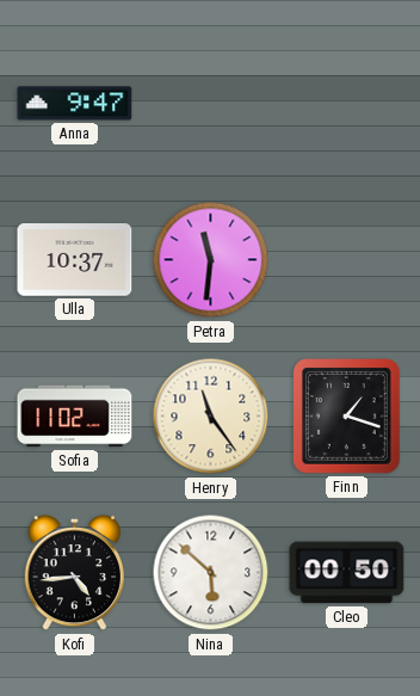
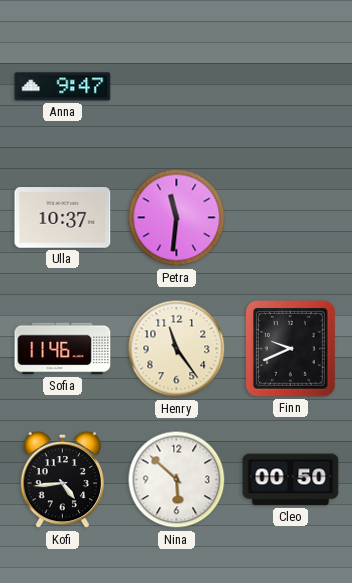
Sofia: 11:02 -> 11:46
Finn: 1:18 -> 9:41
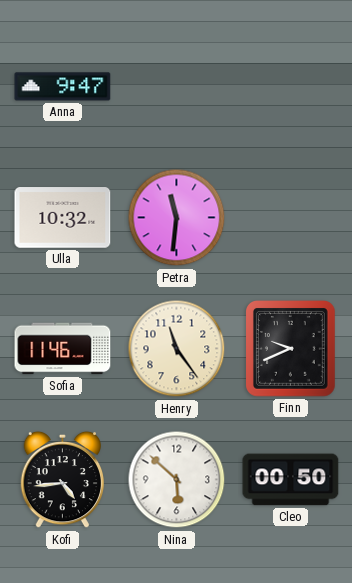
Ulla: 10:37 -> 10:32
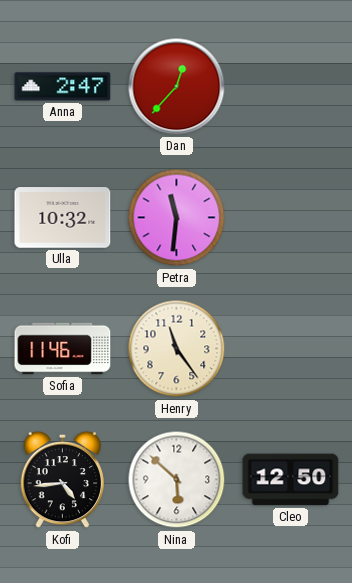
Anna: 9:47 -> 2:47
Dan: none -> 12:37
Finn: 9:41 -> none
Cleo: 00:50 -> 12:50
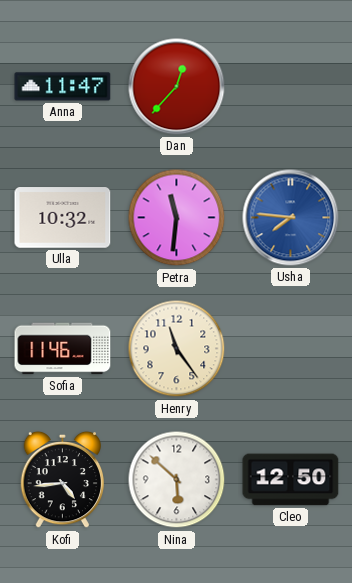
Anna: 2:47 -> 11:47
Usha: none -> 7:46
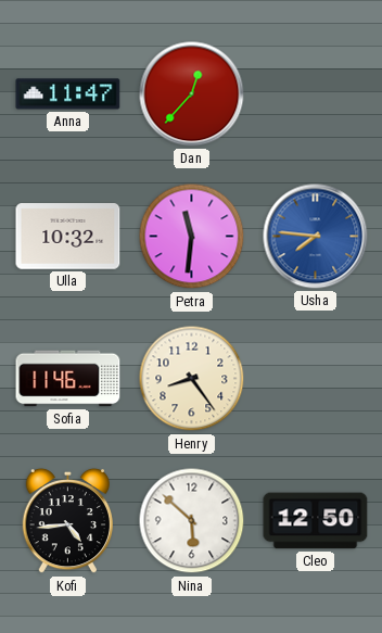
Henry: 11:24 -> 8:24
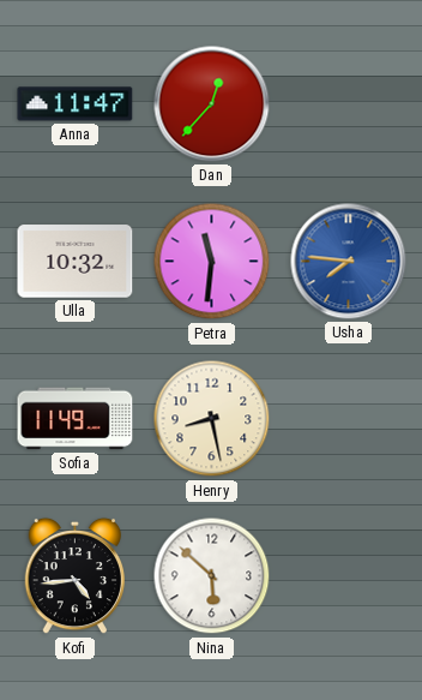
Sofia: 11:46 -> 11:49
Henry: 8:24 -> 8:28
Cleo: 12:50 -> none
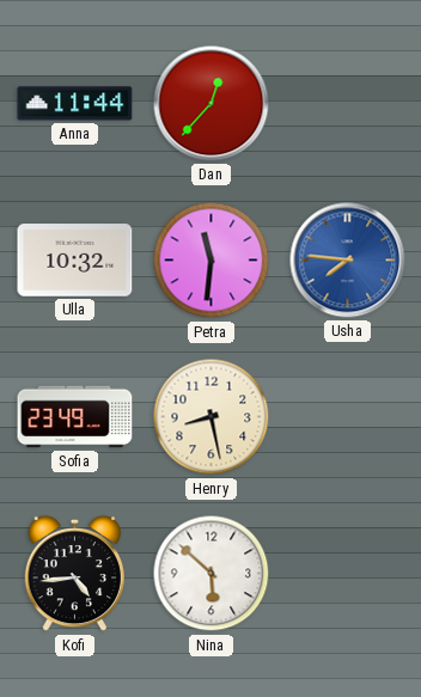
Anna: 11:47 -> 11:44
Sofia: 11:49 -> 23:49
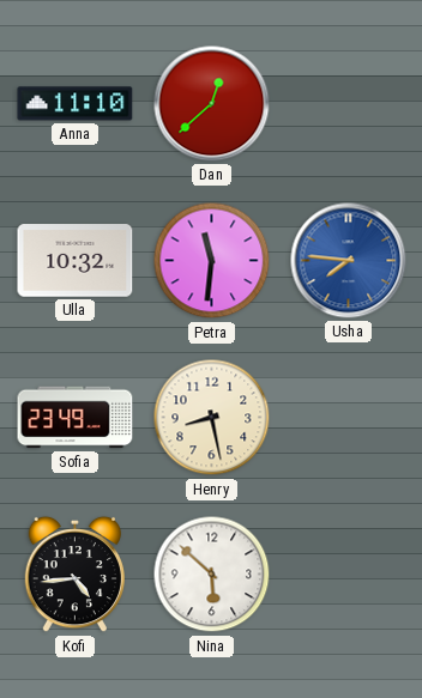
Anna: 11:44 -> 11:10
Dan: 12:37 -> 12:38
